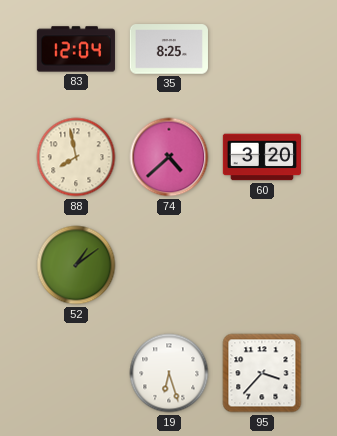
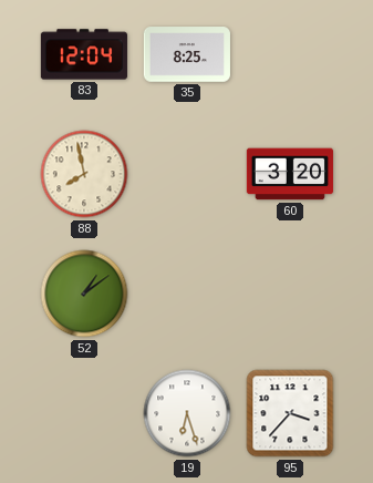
74: 4:38 -> none
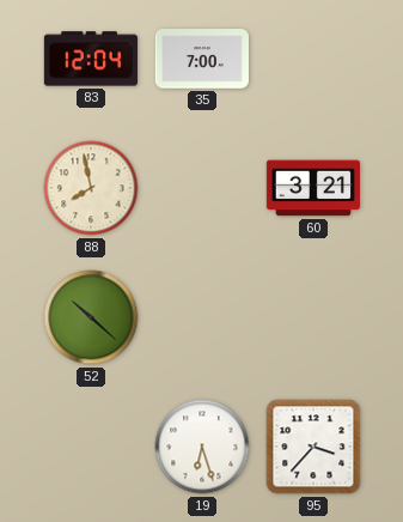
35: 8:25 -> 7:00
60: 3:20 -> 3:21
52: 1:09 -> 10:22
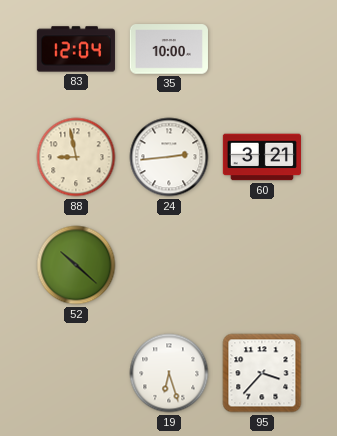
35: 7:00 -> 10:00
88: 7:58 -> 8:58
24: none -> 2:44
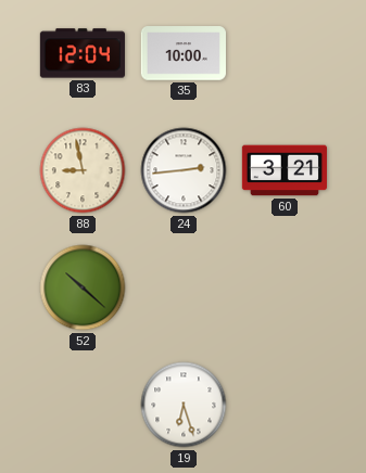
95: 3:37 -> none
